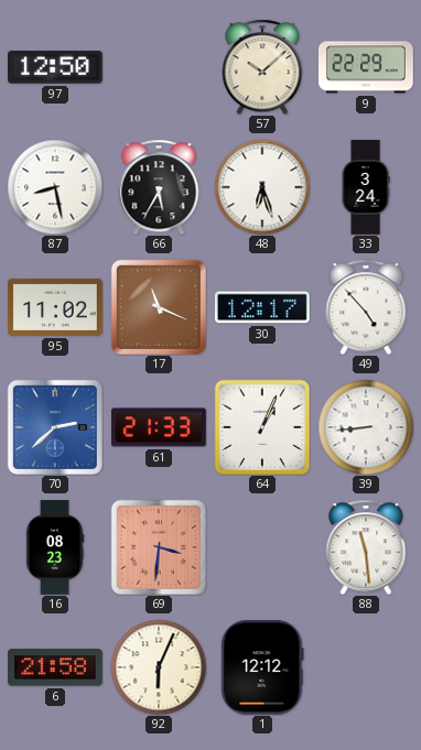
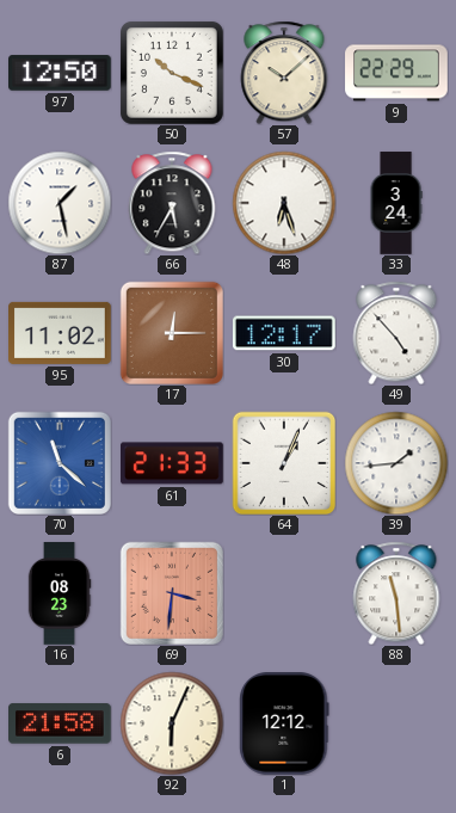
50: none -> 10:19
87: 8:28 -> 1:28
17: 11:19 -> 12:15
70: 2:38 -> 11:22
39: 8:44 -> 1:44
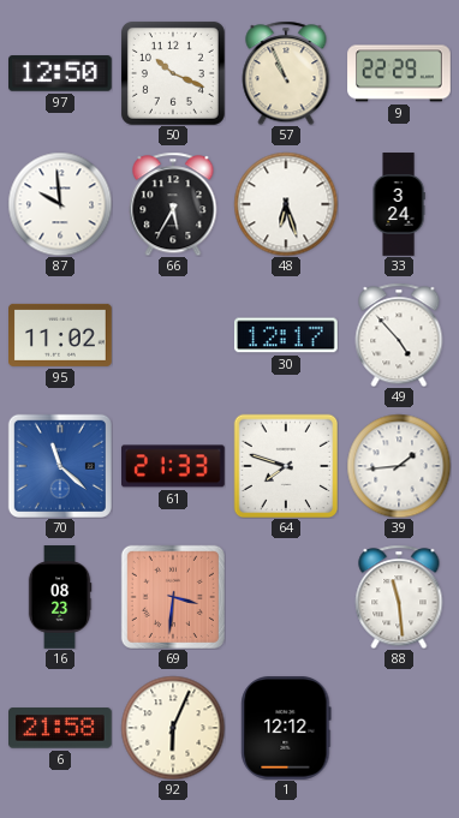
57: 10:08 -> 10:56
87: 1:28 -> 9:59
17: 12:15 -> none
64: 1:04 -> 7:48
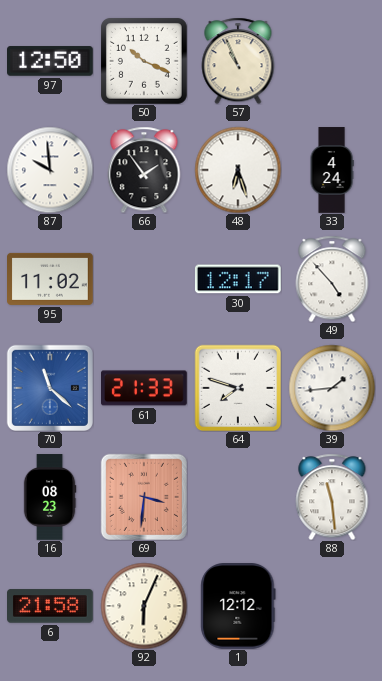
9: 22:29 -> none
66: 5:35 -> 1:54
33: 3:24 -> 4:24
